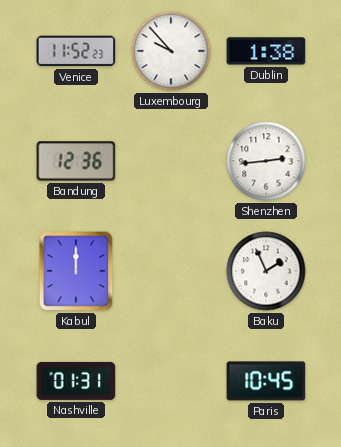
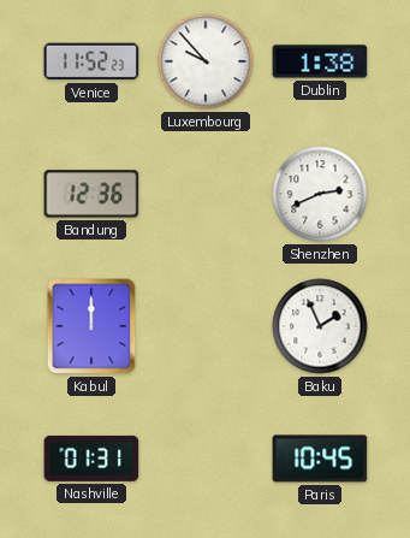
Shenzhen: 2:44 -> 2:41
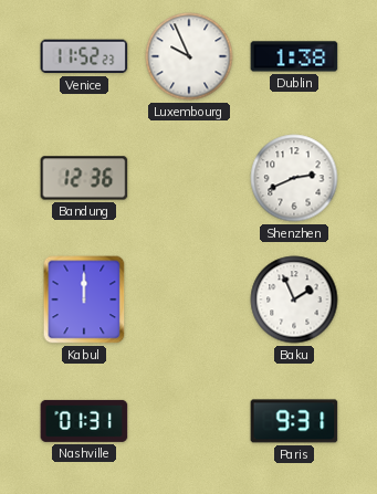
Luxembourg: 9:53 -> 9:56
Paris: 10:45 -> 9:31
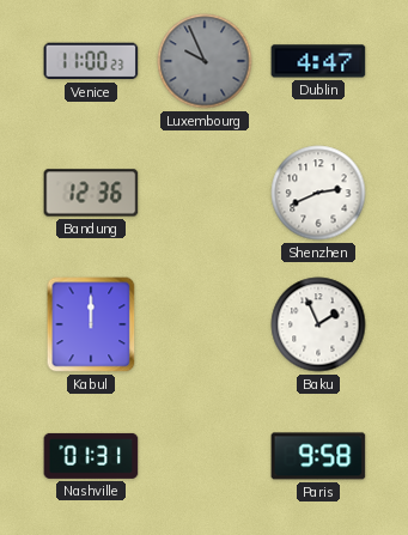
Venice: 11:52 -> 11:00
Luxembourg dial: white -> grey
Dublin: 1:38 -> 4:47
Paris: 9:31 -> 9:58
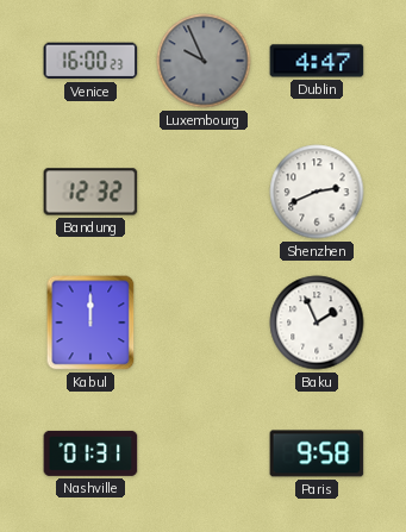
Venice: 11:00 -> 16:00
Bandung: 12:36 -> 12:32
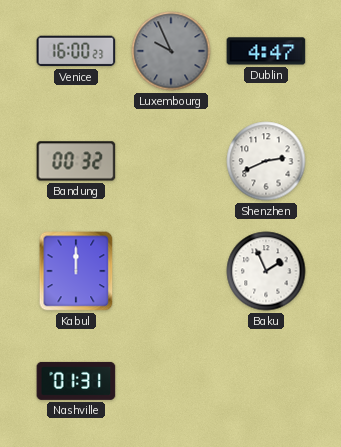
Bandung: 12:32 -> 00:32
Paris: 9:58 -> none
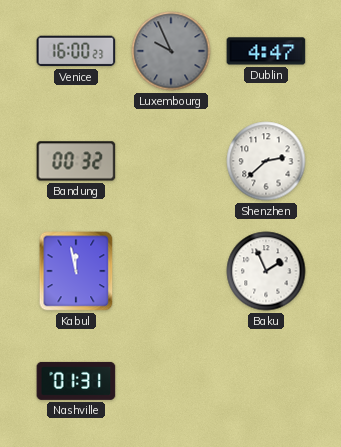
Shenzhen: 2:41 -> 2:38
Kabul: 12:00 -> 11:58
